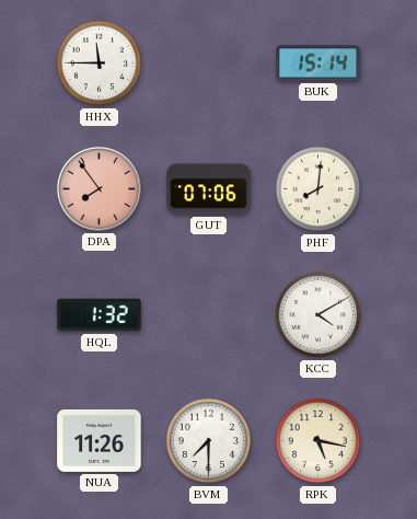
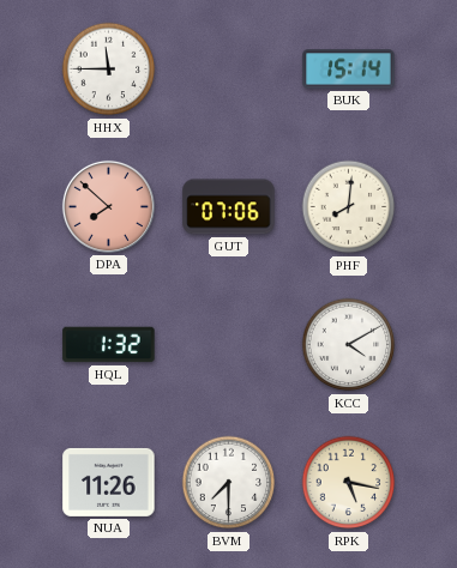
DPA: 7:54 -> 7:52
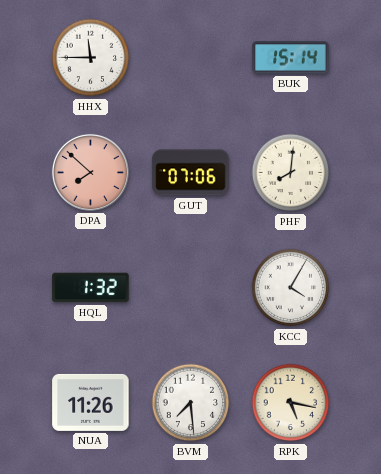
KCC: 4:10 -> 4:05
BVM: 7:30 -> 7:29
